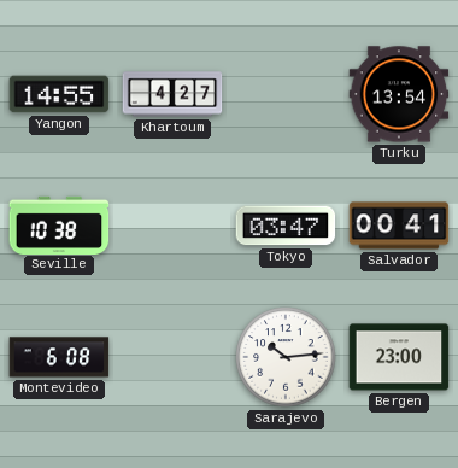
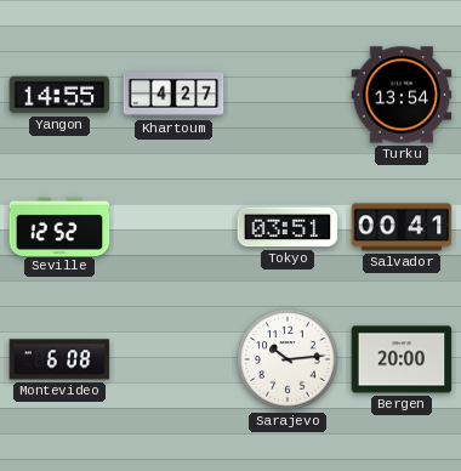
Seville: 10:38 -> 12:52
Tokyo: 03:47 -> 03:51
Bergen: 23:00 -> 20:00
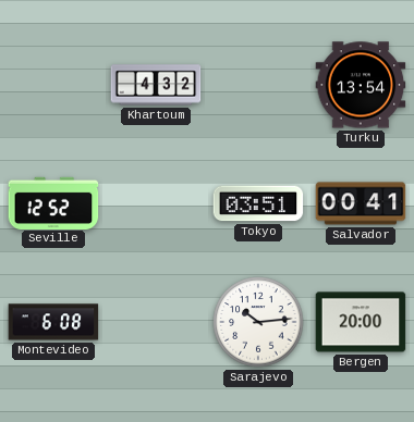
Yangon: 14:55 -> none
Khartoum: 4:27 -> 4:32
